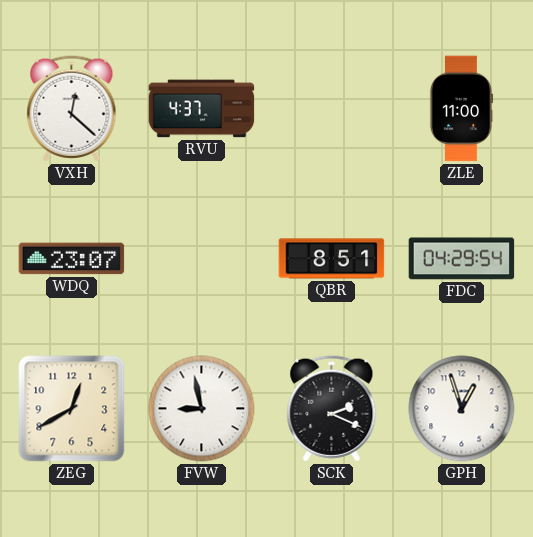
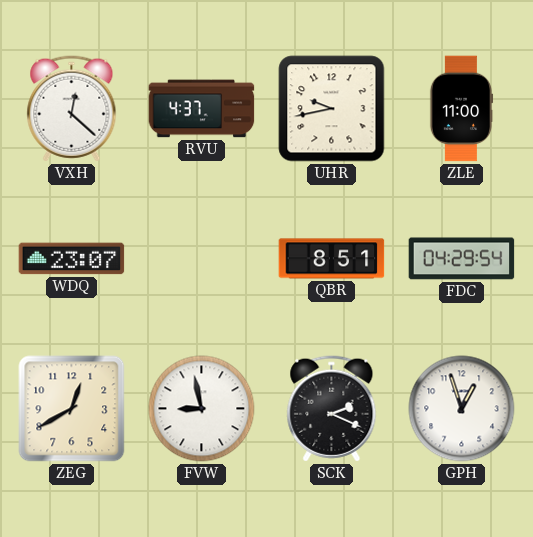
UHR: none -> 9:43
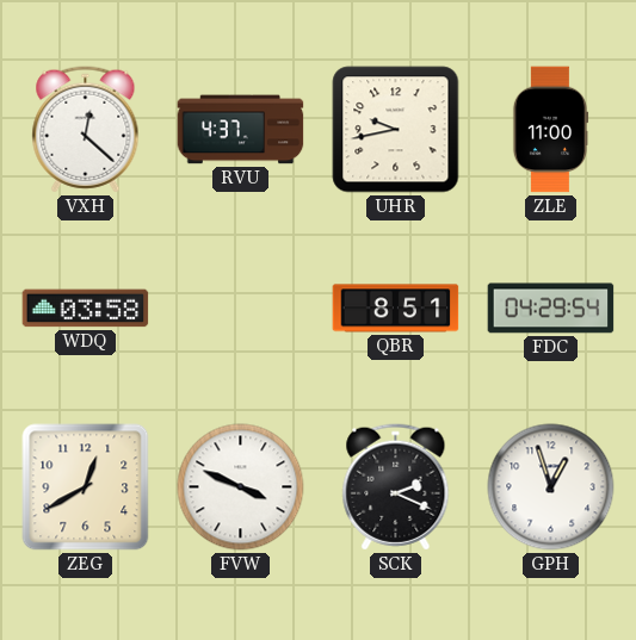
WDQ: 23:07 -> 03:58
FVW: 8:58 -> 3:49
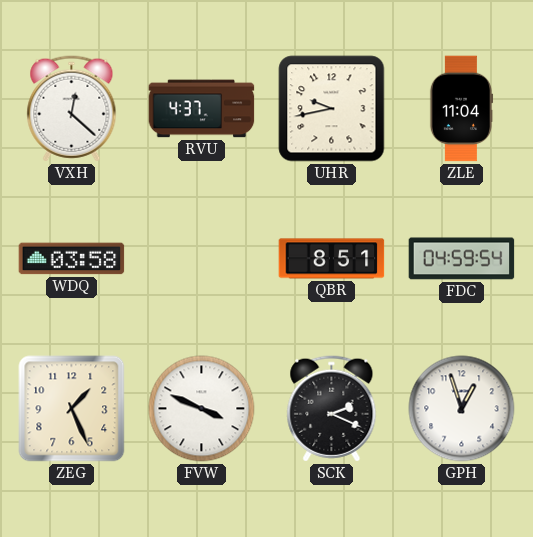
ZLE: 11:00 -> 11:04
FDC: 04:29 -> 04:59
ZEG: 12:40 -> 1:26
